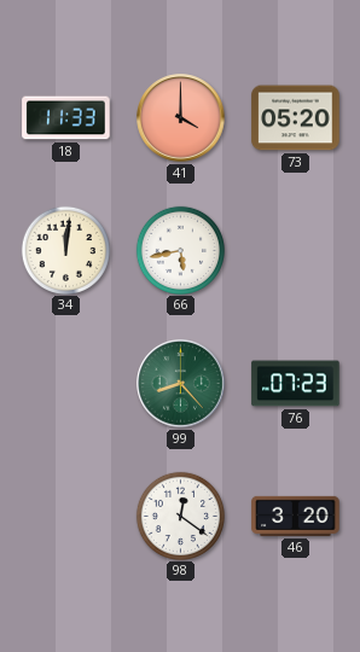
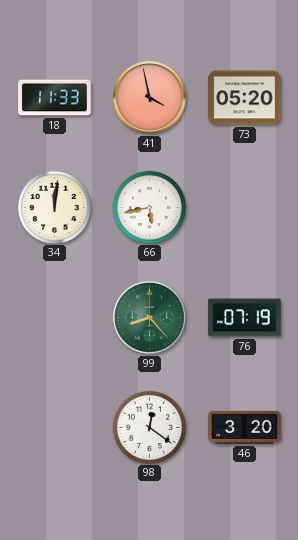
41: 4:00 -> 3:58
76: 07:23 -> 07:19
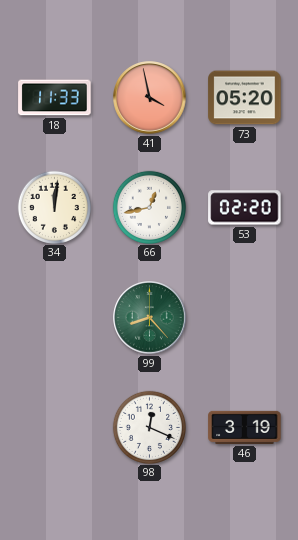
66: 5:43 -> 12:43
53: none -> 02:20
76: 07:19 -> none
98: 12:21 -> 12:19
46: 3:20 -> 3:19
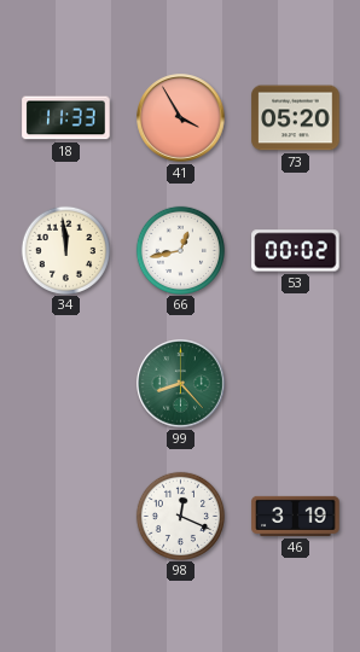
41: 3:58 -> 3:55
34: 12:01 -> 11:59
53: 02:20 -> 00:02
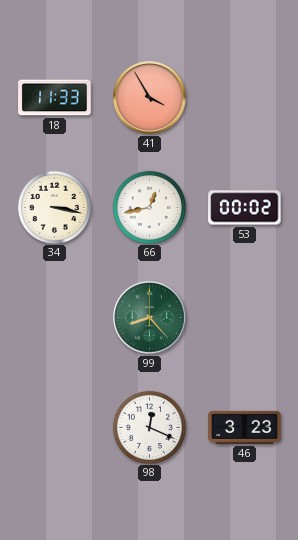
73: 05:20 -> none
34: 11:59 -> 3:17
46: 3:19 -> 3:23
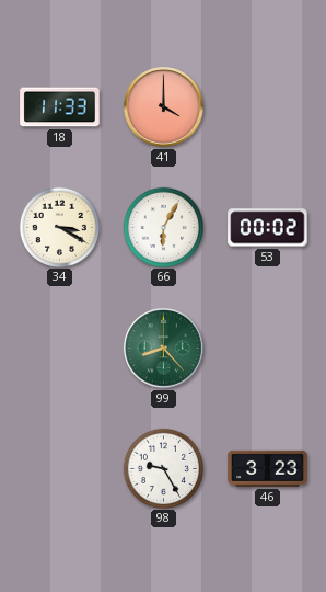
41: 3:55 -> 4:00
34: 3:17 -> 3:20
66: 12:43 -> 6:05
98: 12:19 -> 9:25
